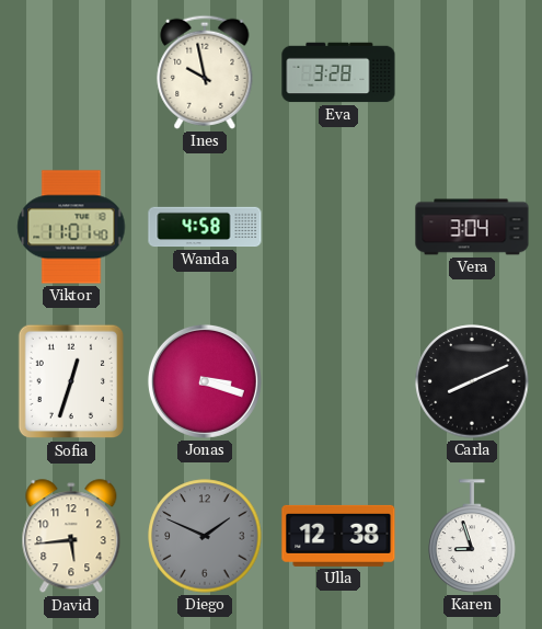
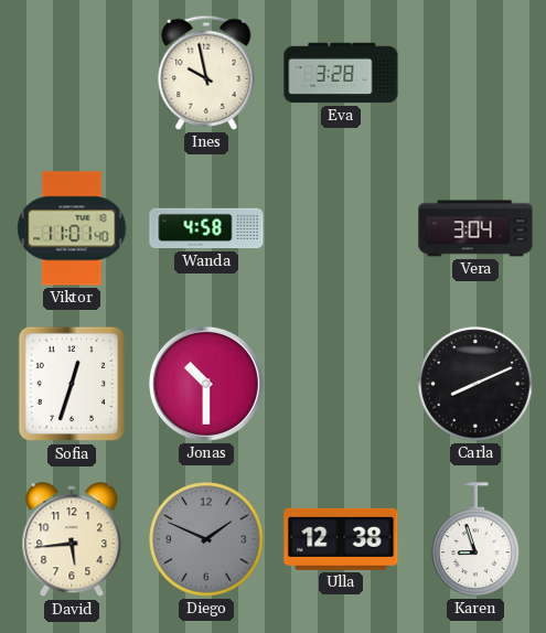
Jonas: 3:18 -> 10:30
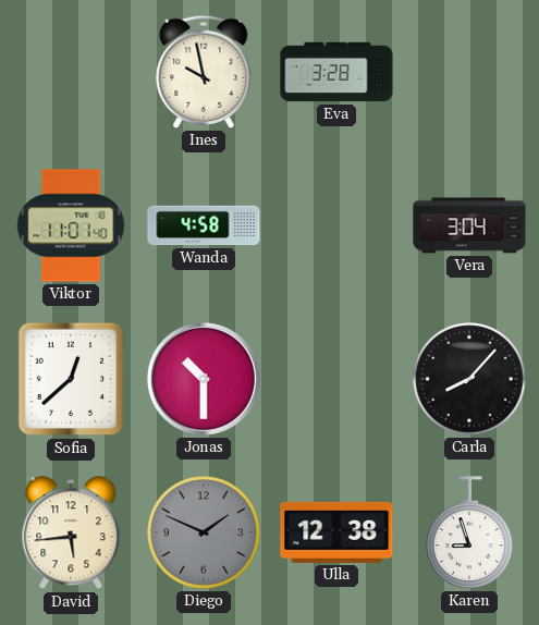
Sofia: 12:33 -> 12:38
Carla: 8:11 -> 8:07
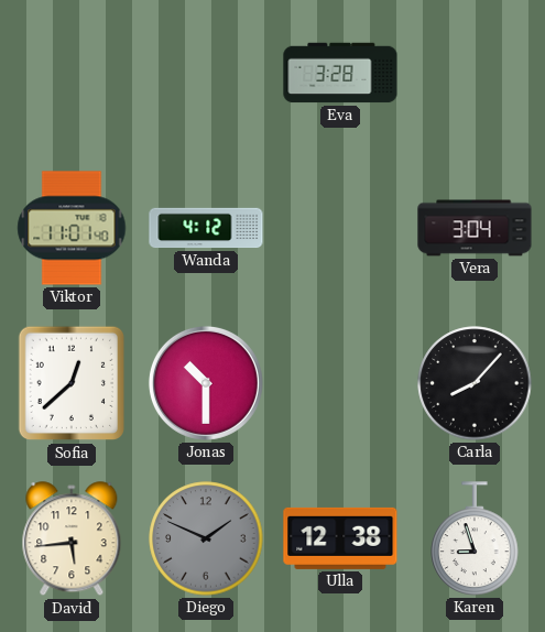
Ines: 9:58 -> none
Wanda: 4:58 -> 4:12
